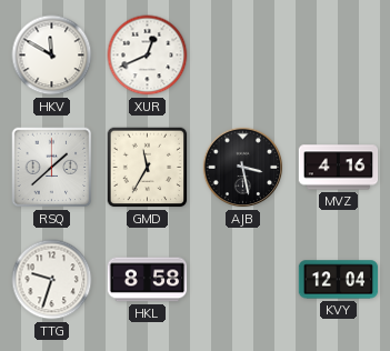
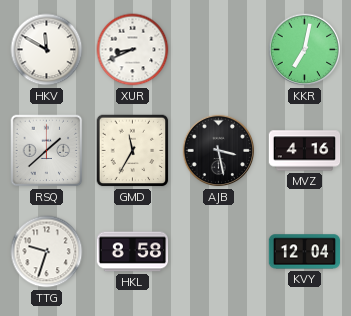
XUR: 12:41 -> 8:41
KKR: none -> 7:02
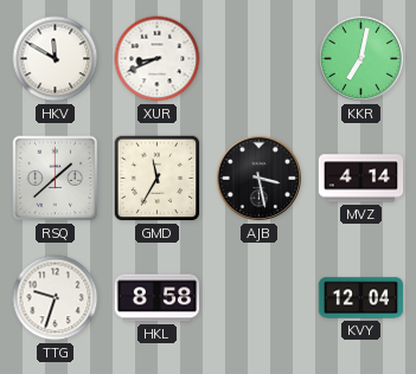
MVZ: 4:16 -> 4:14
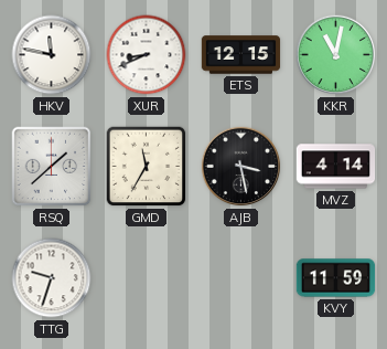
HKV: 11:50 -> 11:47
ETS: none -> 12:15
KKR: 7:02 -> 11:02
HKL: 8:58 -> none
KVY: 12:04 -> 11:59
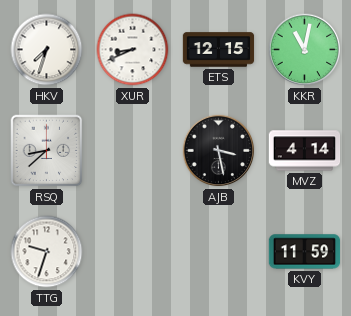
HKV: 11:47 -> 7:33
RSQ: 1:38 -> 8:38
GMD: 11:35 -> none
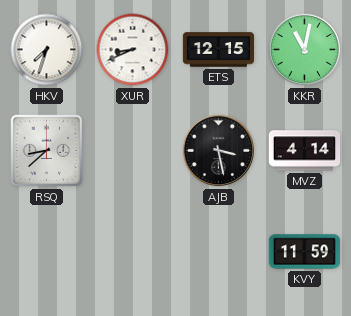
TTG: 9:33 -> none
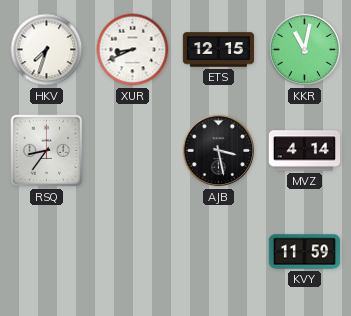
RSQ: 8:38 -> 8:36
